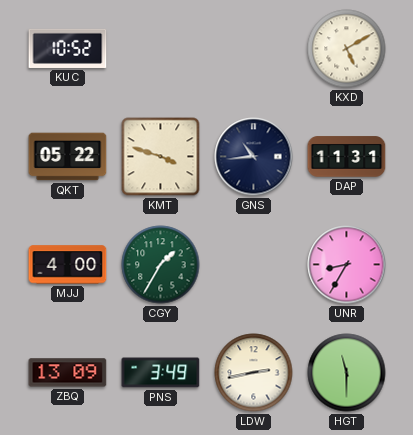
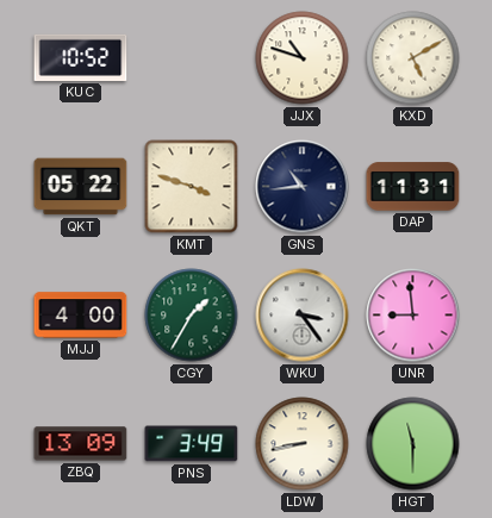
JJX: none -> 10:48
WKU: none -> 3:24
UNR: 8:35 -> 8:59
LDW: 2:43 -> 8:43
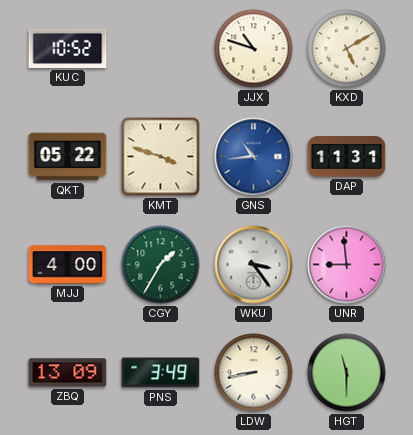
GNS dial: navy -> blue
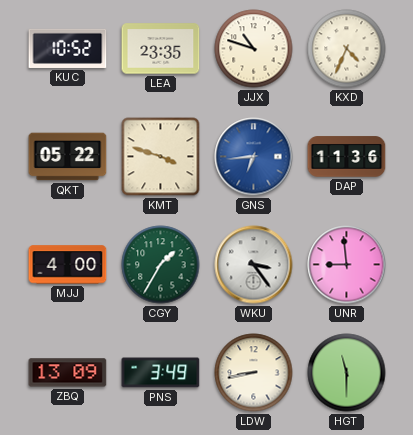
LEA: none -> 23:35
KXD: 5:10 -> 4:34
GNS: 10:44 -> 6:44
DAP: 11:31 -> 11:36
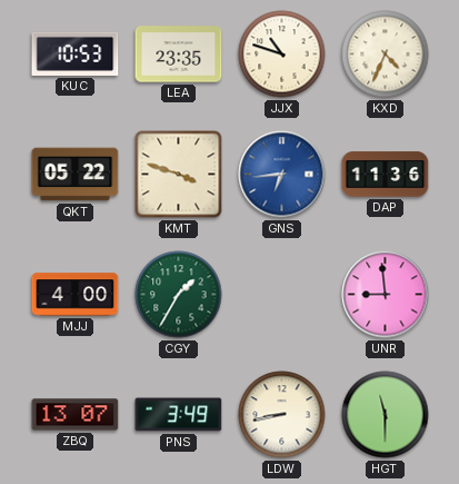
KUC: 10:52 -> 10:53
WKU: 3:24 -> none
ZBQ: 13:09 -> 13:07
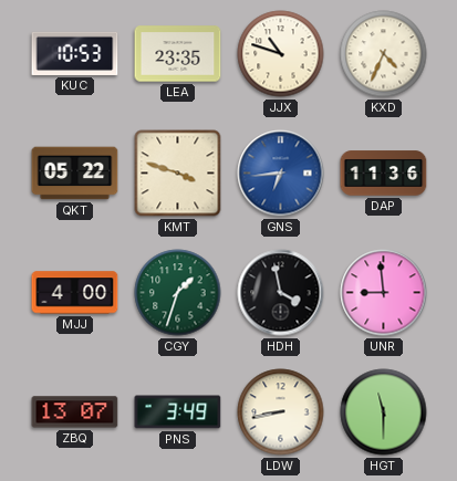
CGY: 1:35 -> 1:33
HDH: none -> 3:58
